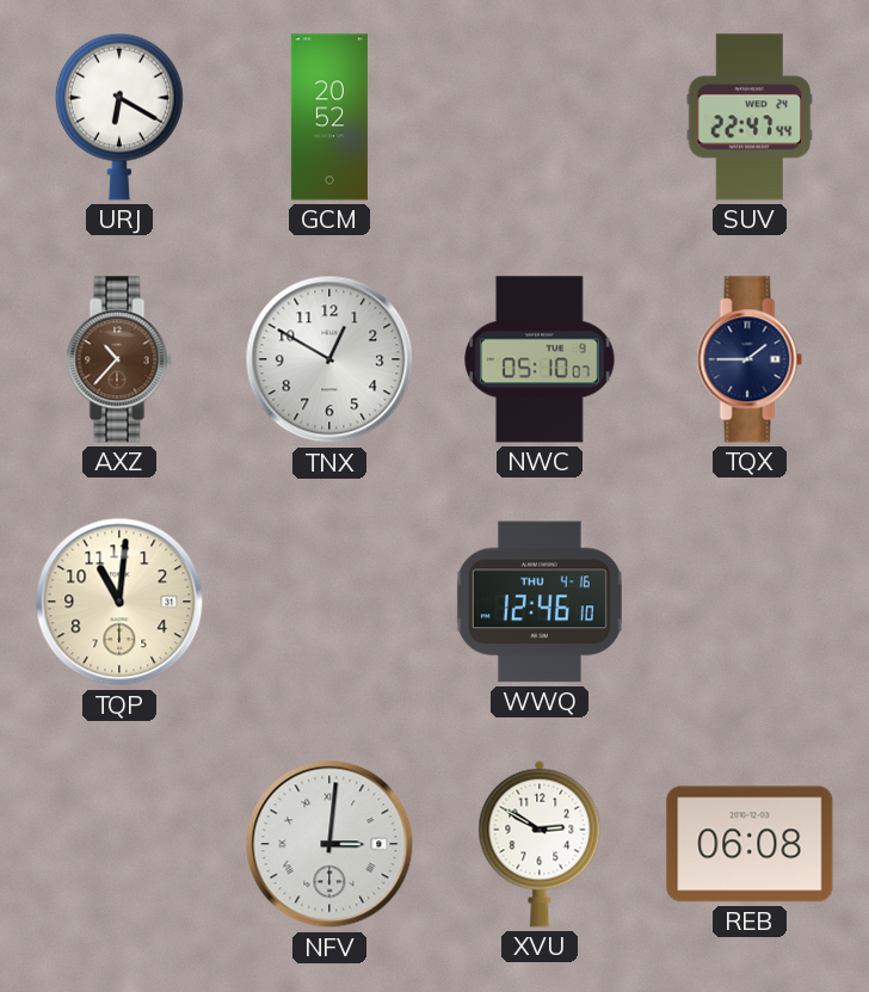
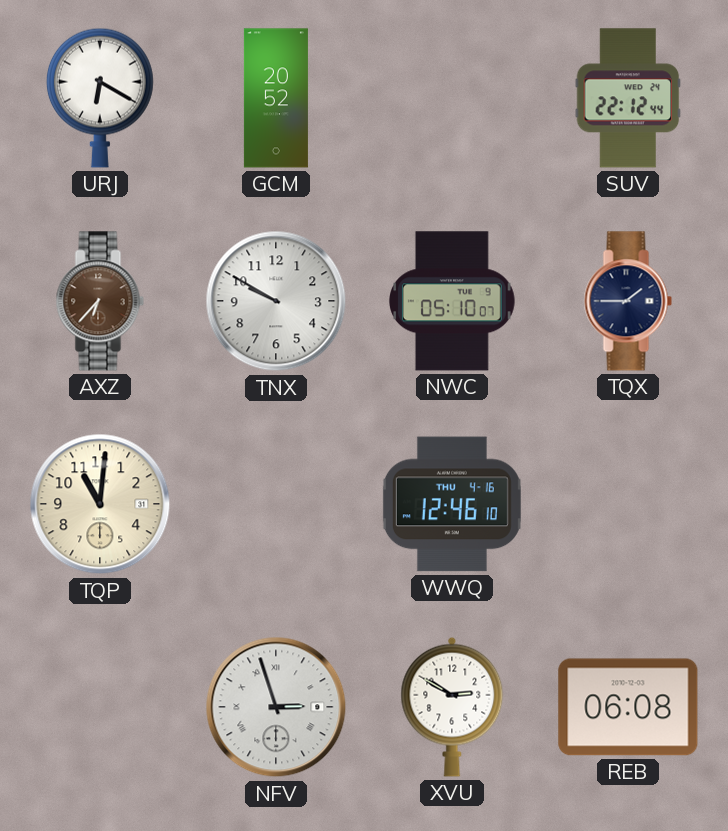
SUV: 22:47 -> 22:12
AXZ: 10:37 -> 6:37
TNX: 12:50 -> 9:50
NFV: 3:01 -> 2:57
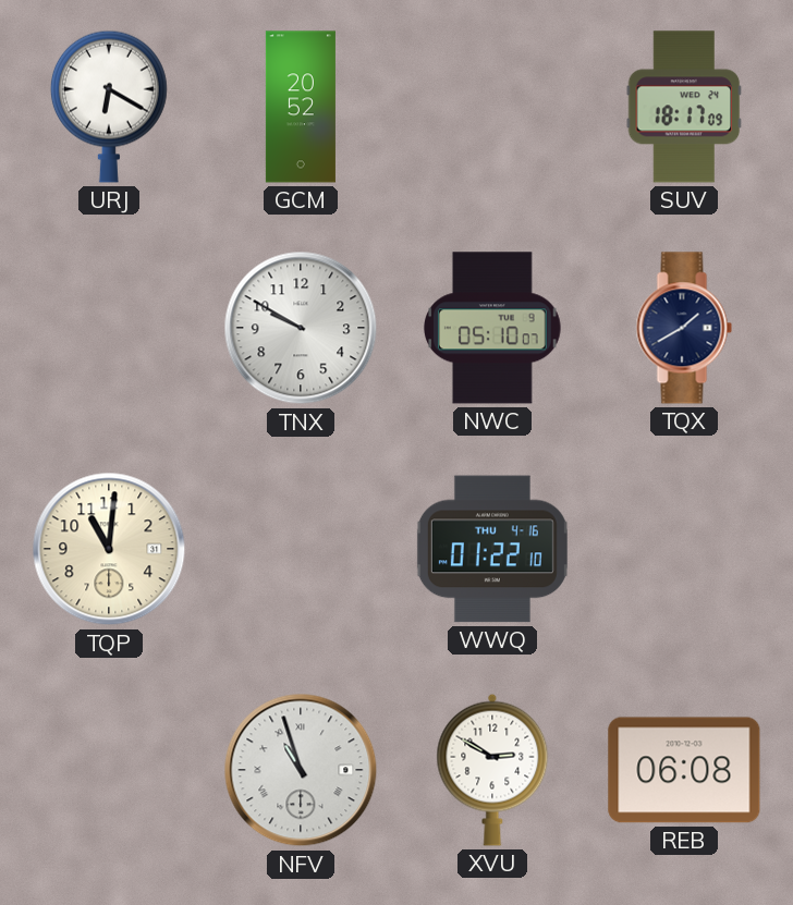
SUV: 22:12 -> 18:17
AXZ: 6:37 -> none
TQX: 1:45 -> 1:40
WWQ: 12:46 -> 01:22
NFV: 2:57 -> 10:57
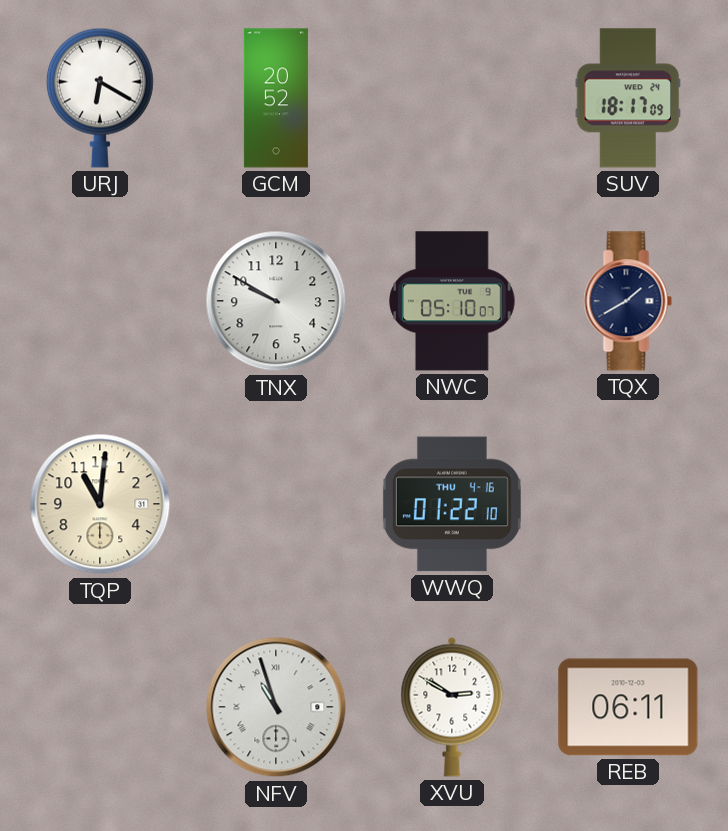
REB: 06:08 -> 06:11
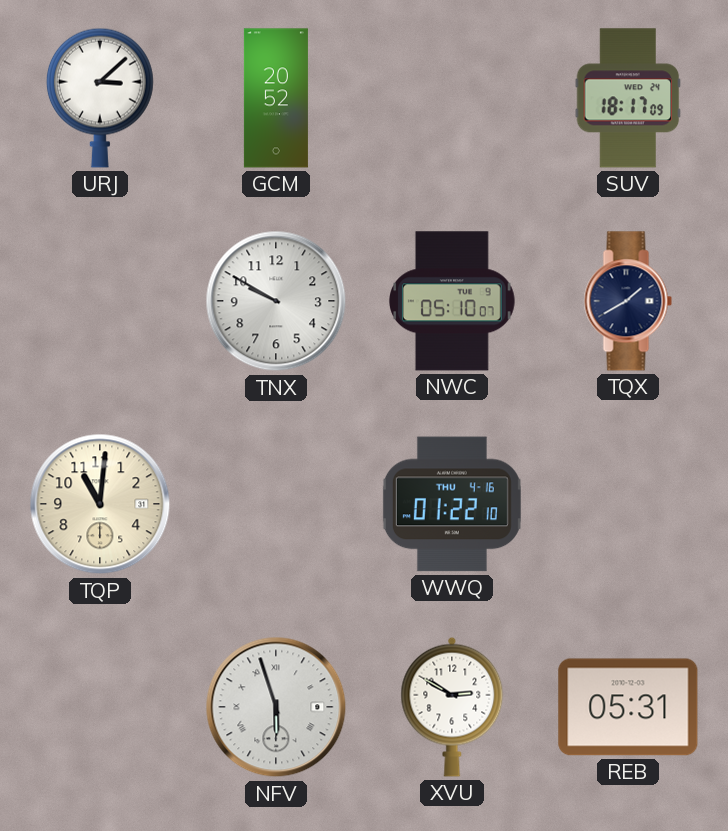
URJ: 6:20 -> 3:08
NFV: 10:57 -> 5:57
REB: 06:11 -> 05:31
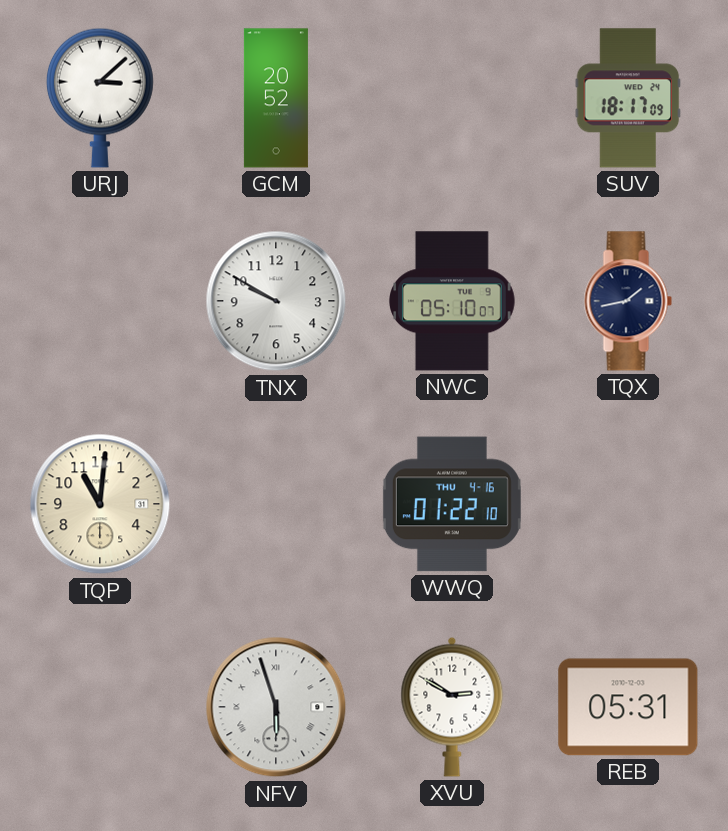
TQX: 1:40 -> 1:43
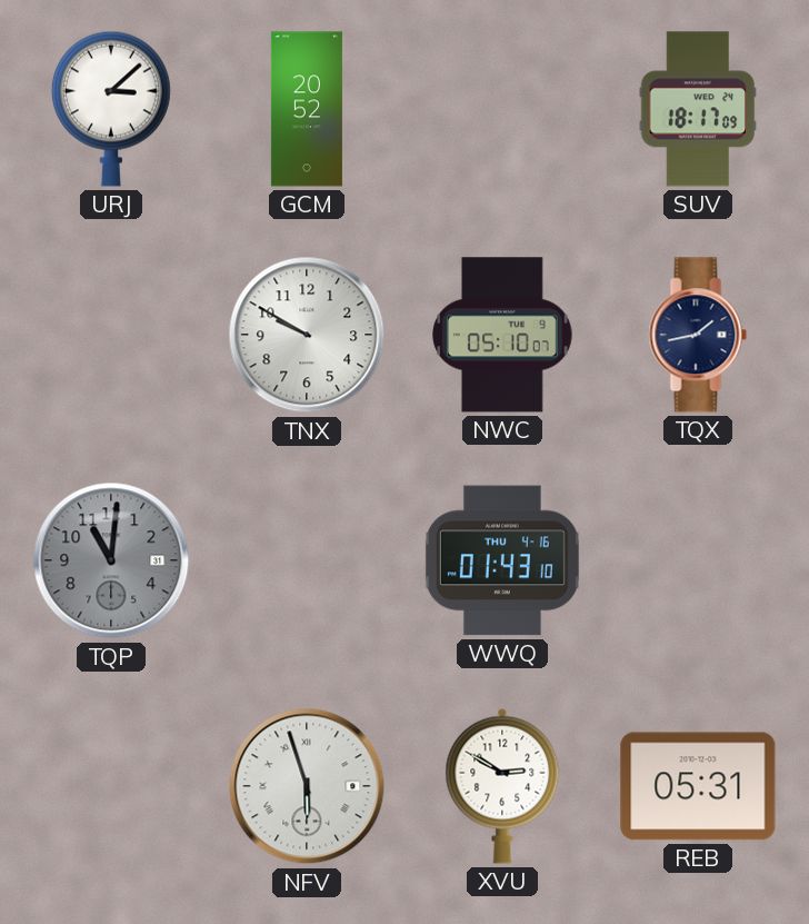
TQP dial: cream -> grey
WWQ: 01:22 -> 01:43
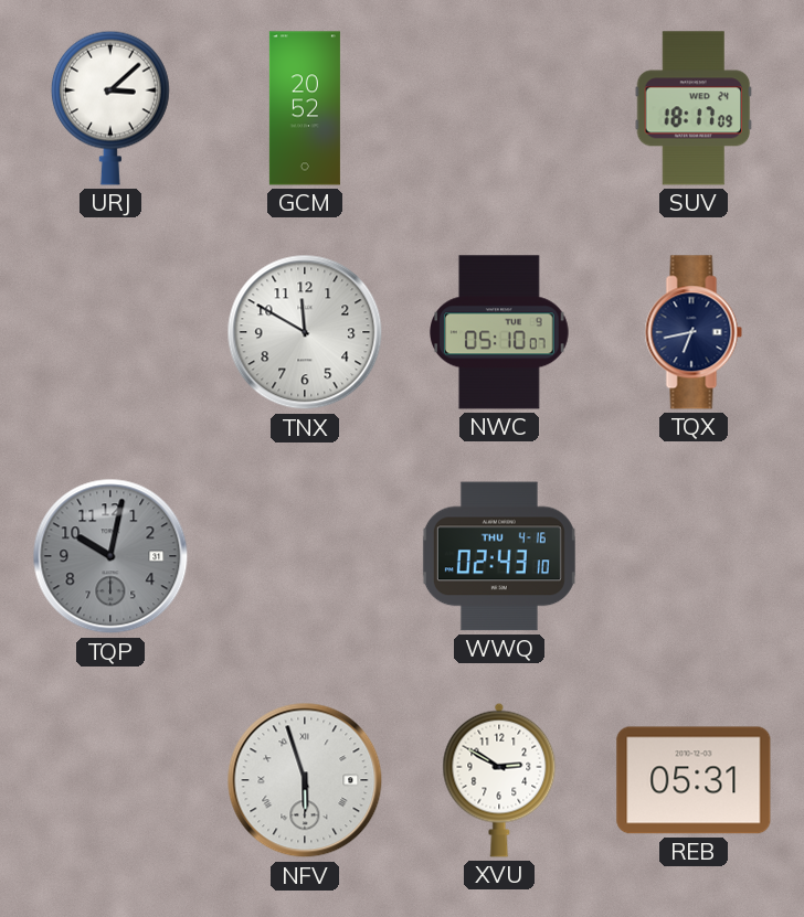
TNX: 9:50 -> 11:50
TQX: 1:43 -> 6:43
TQP: 11:01 -> 10:02
WWQ: 01:43 -> 02:43
